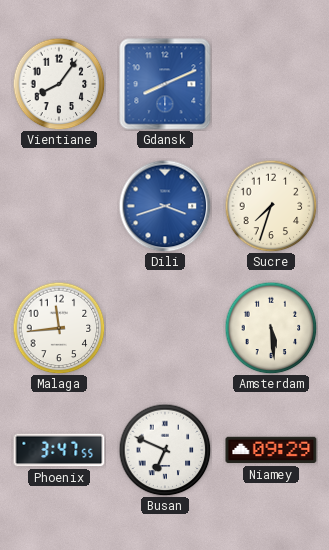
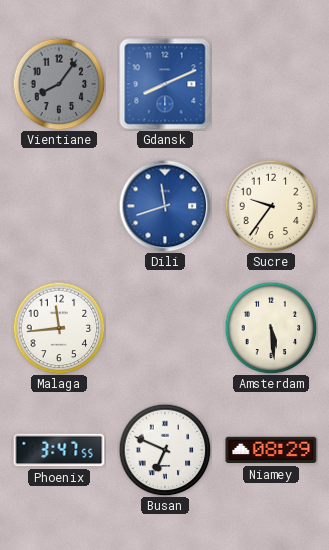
Vientiane dial: white -> grey
Dili: 3:42 -> 11:42
Sucre: 7:33 -> 9:36
Niamey: 09:29 -> 08:29
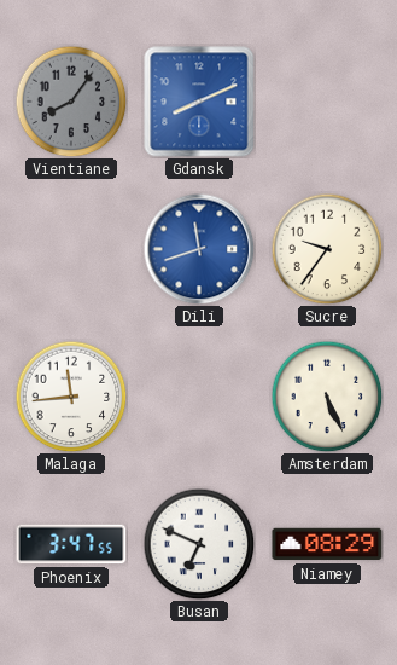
Amsterdam: 5:29 -> 5:26
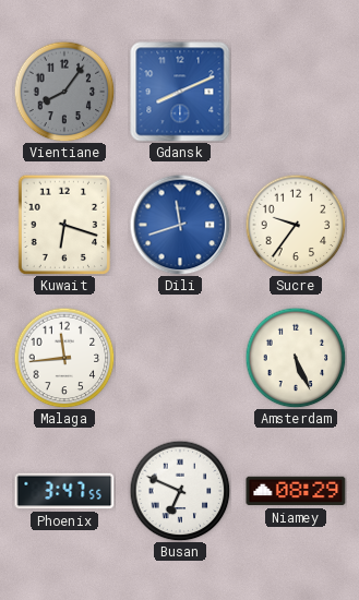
Kuwait: none -> 6:18
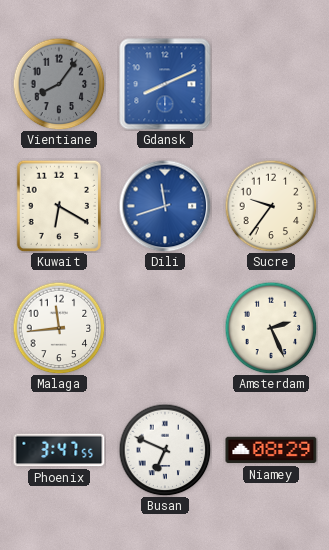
Kuwait: 6:18 -> 6:20
Amsterdam: 5:26 -> 2:26
